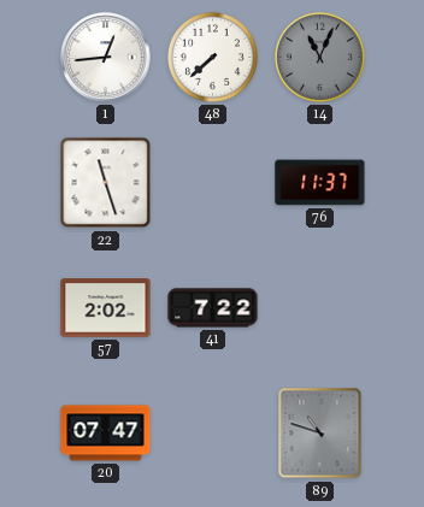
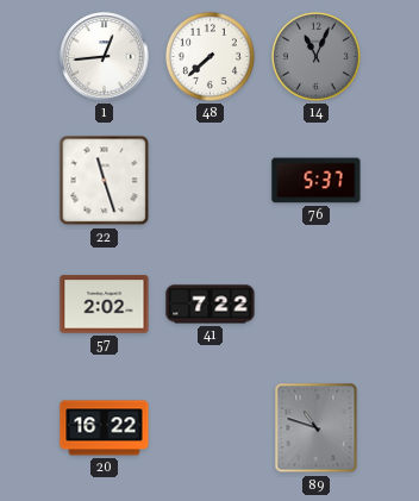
76: 11:37 -> 5:37
20: 07:47 -> 16:22
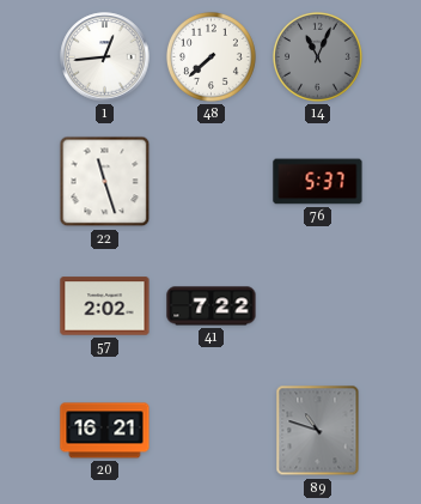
20: 16:22 -> 16:21
